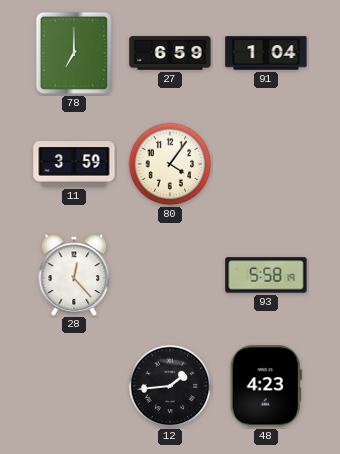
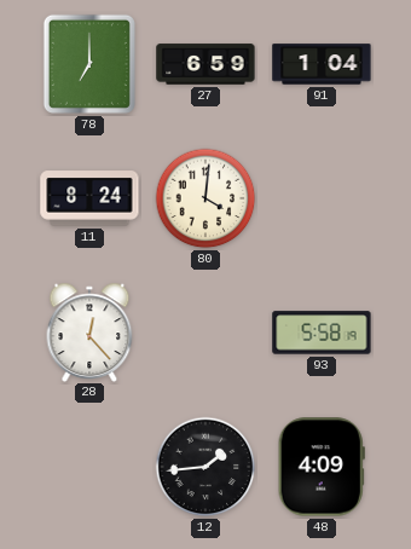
11: 3:59 -> 8:24
80: 4:06 -> 4:01
48: 4:23 -> 4:09
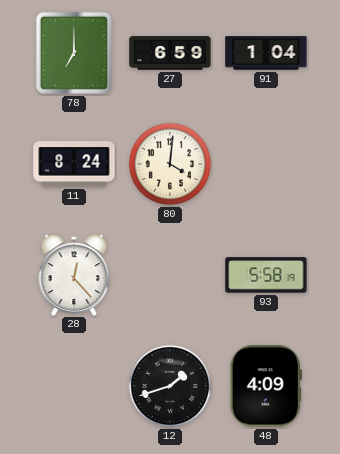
12: 1:44 -> 1:42
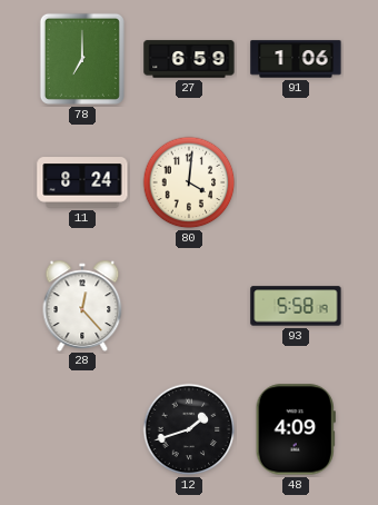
91: 1:04 -> 1:06
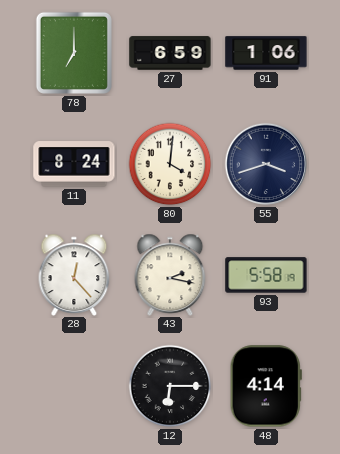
55: none -> 3:42
43: none -> 2:17
12: 1:42 -> 6:15
48: 4:09 -> 4:14
